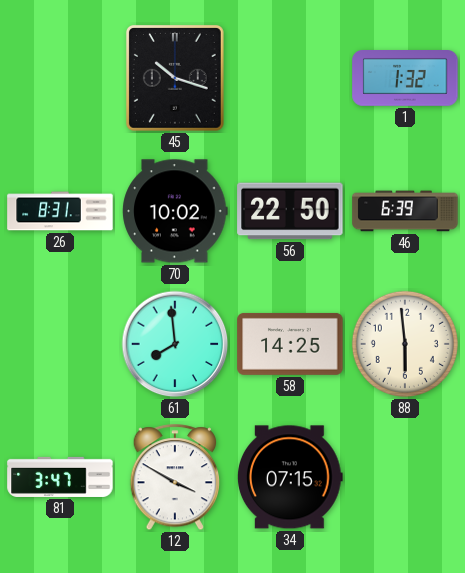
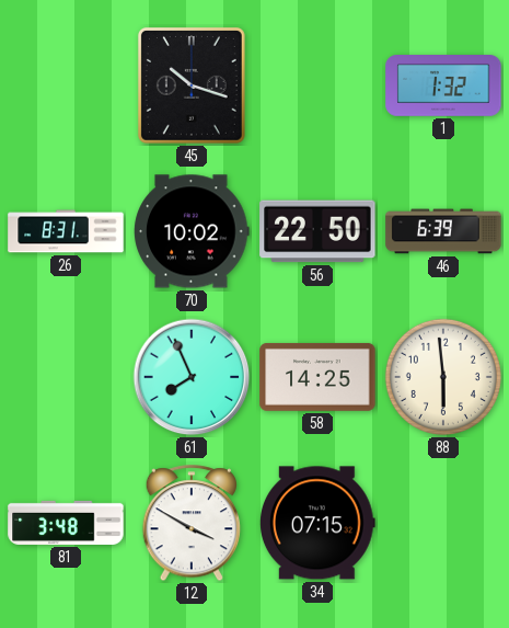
61: 7:59 -> 7:56
81: 3:47 -> 3:48
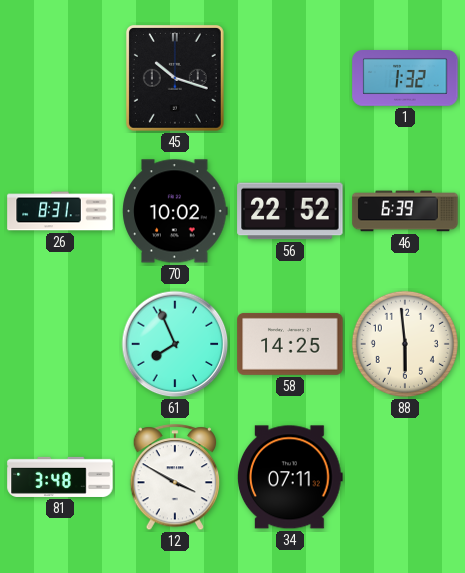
56: 22:50 -> 22:52
34: 07:15 -> 07:11
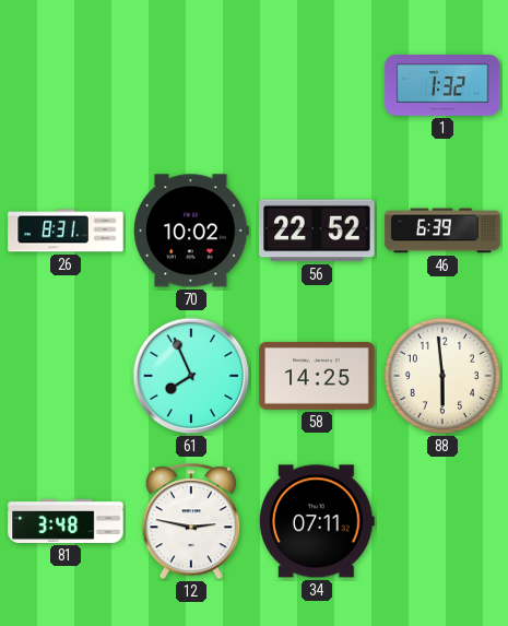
45: 10:18 -> none
12: 3:50 -> 2:47
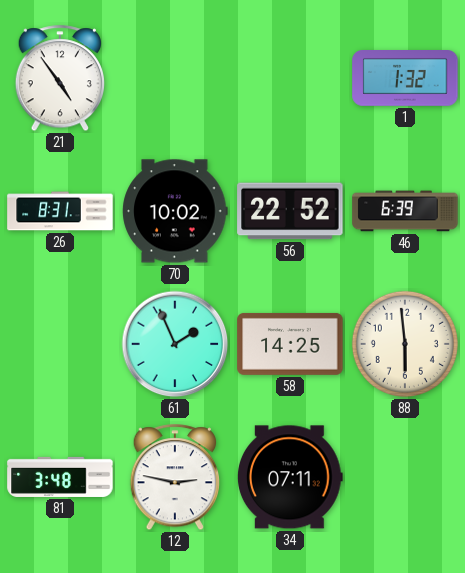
21: none -> 4:54
61: 7:56 -> 1:56
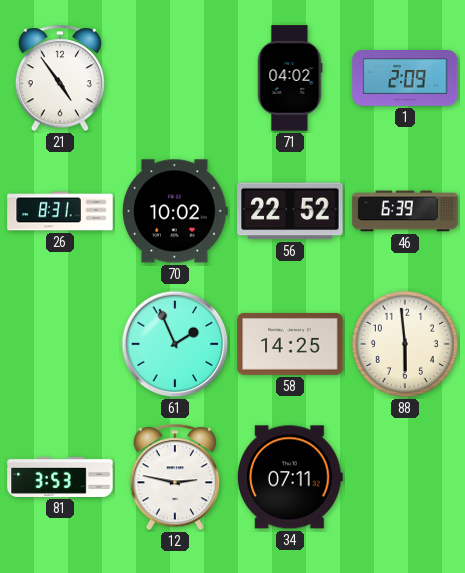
71: none -> 04:02
1: 1:32 -> 2:09
81: 3:48 -> 3:53
